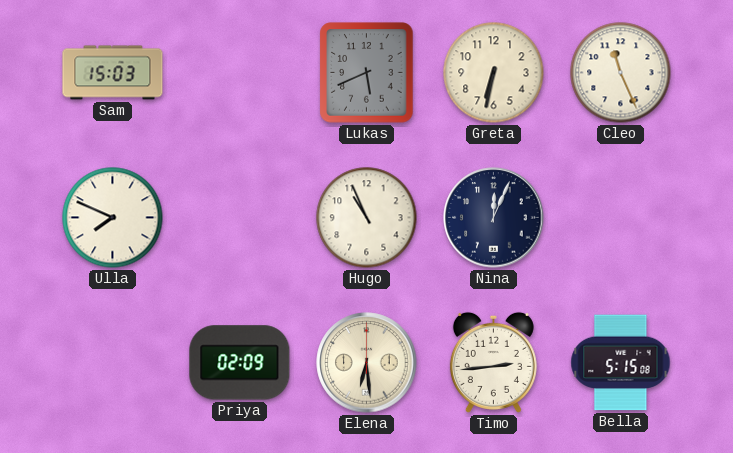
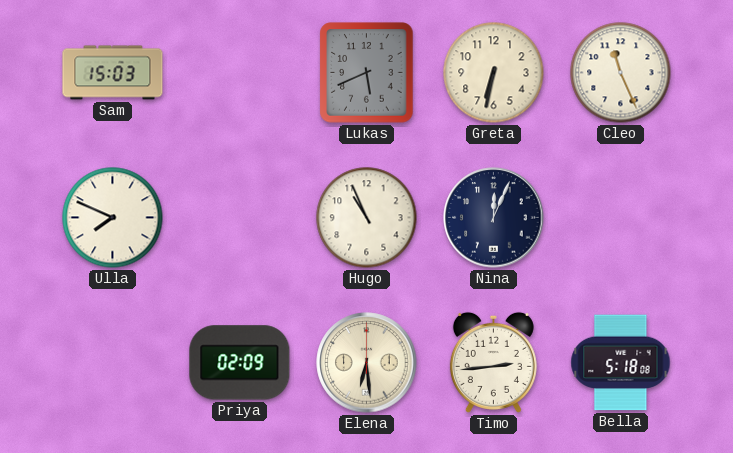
Bella: 5:15 -> 5:18
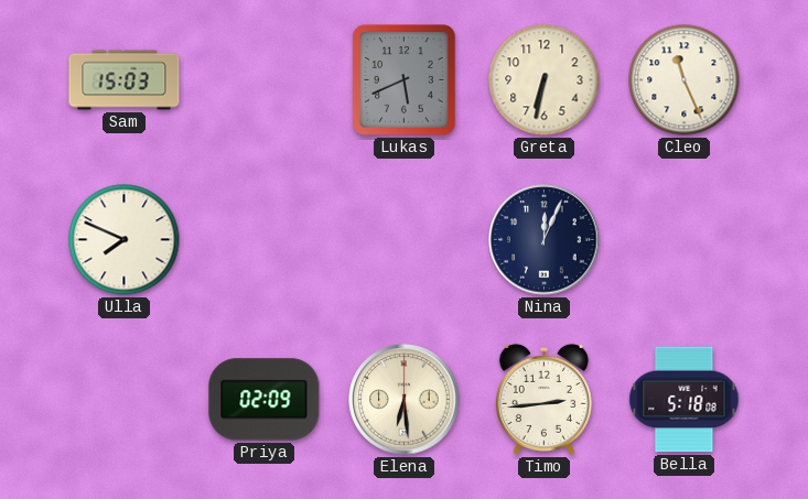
Hugo: 10:56 -> none
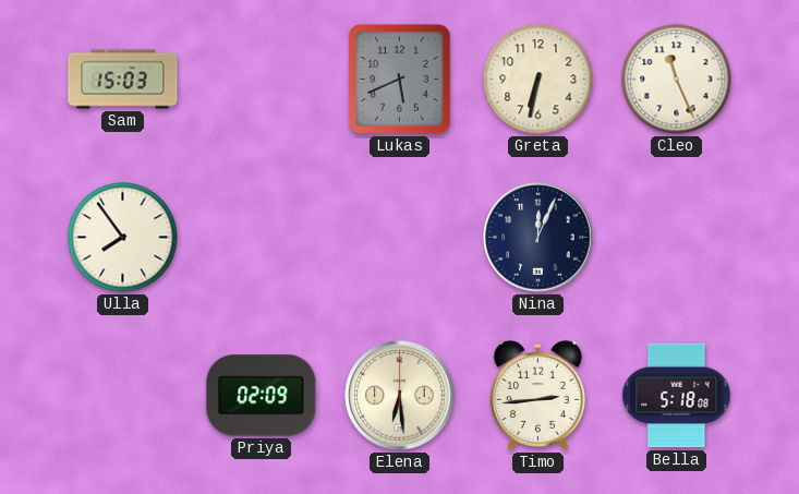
Ulla: 7:49 -> 7:54
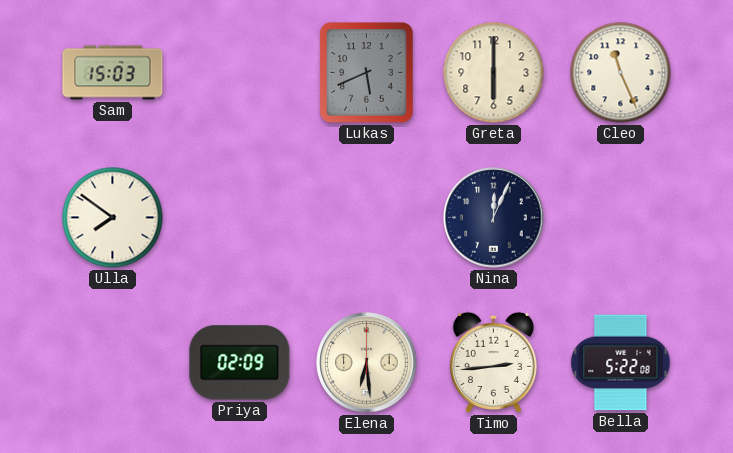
Greta: 6:32 -> 6:00
Ulla: 7:54 -> 7:51
Bella: 5:18 -> 5:22
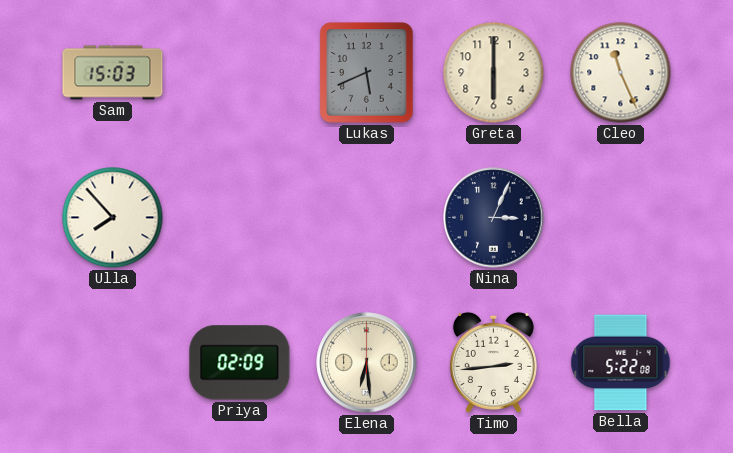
Ulla: 7:51 -> 7:53
Nina: 12:04 -> 3:04
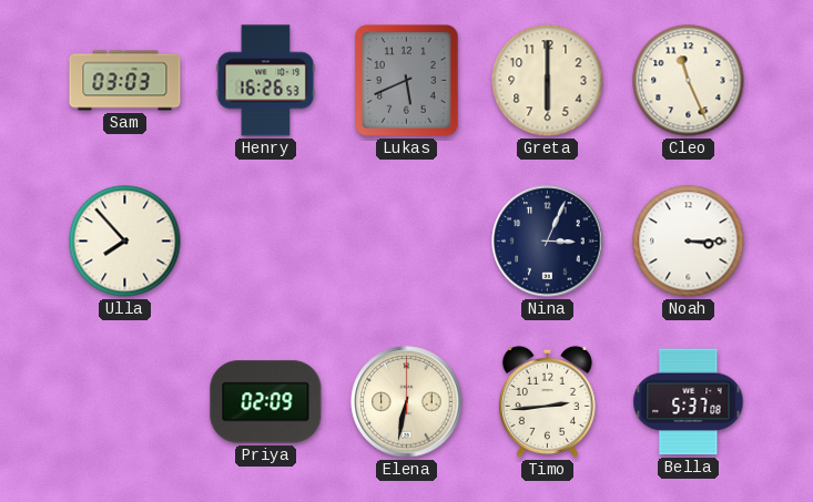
Sam: 15:03 -> 03:03
Henry: none -> 16:26
Noah: none -> 3:15
Elena: 6:29 -> 6:32
Bella: 5:22 -> 5:37
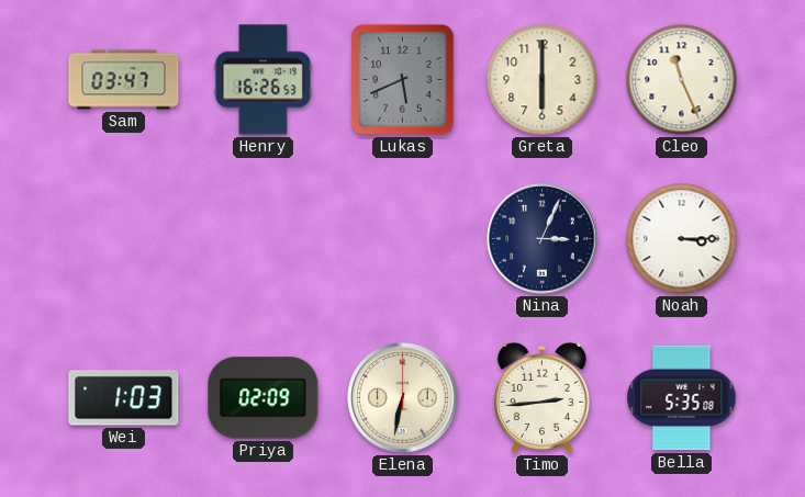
Sam: 03:03 -> 03:47
Ulla: 7:53 -> none
Wei: none -> 1:03
Bella: 5:37 -> 5:35
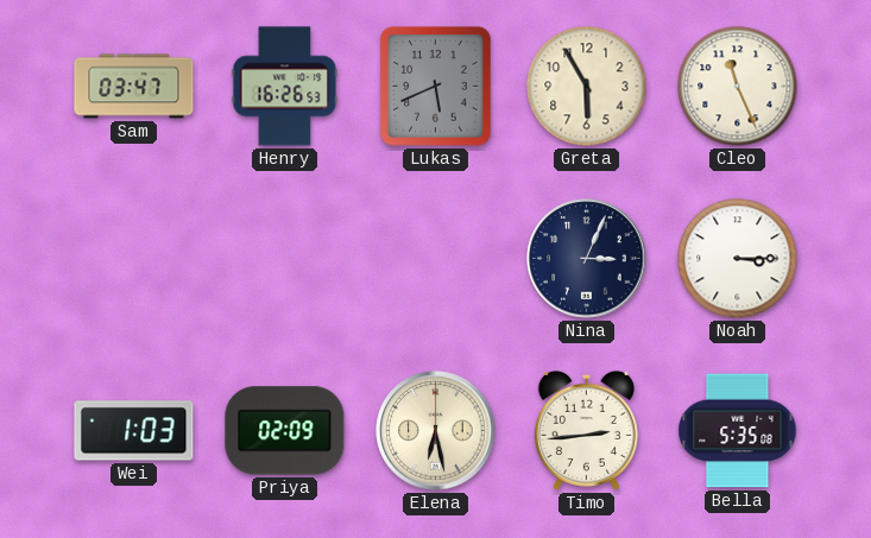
Greta: 6:00 -> 5:55
Elena: 6:32 -> 6:28
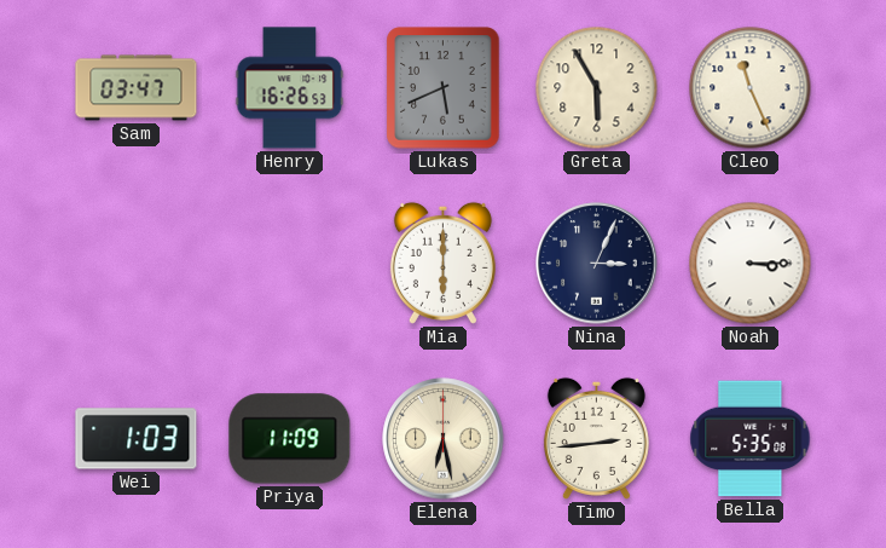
Mia: none -> 6:00
Priya: 02:09 -> 11:09
